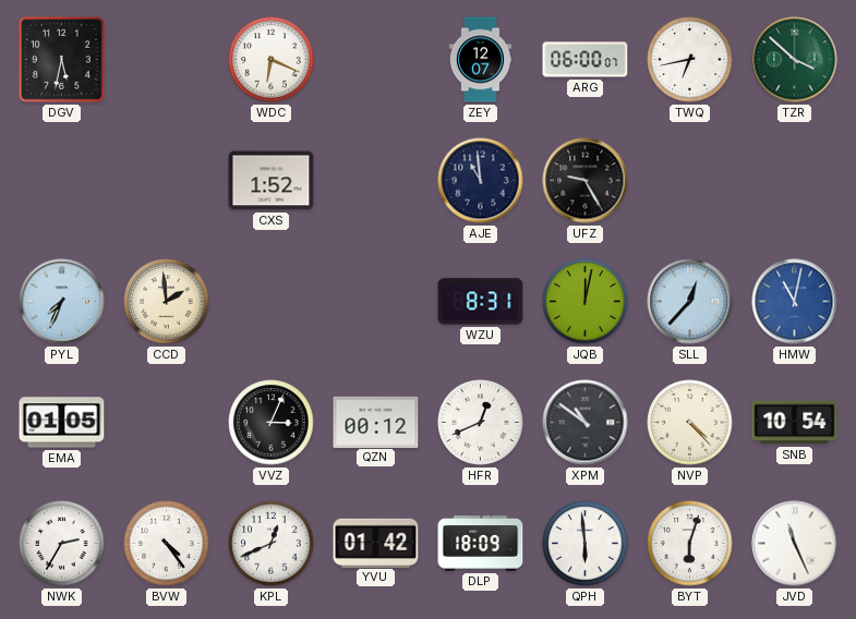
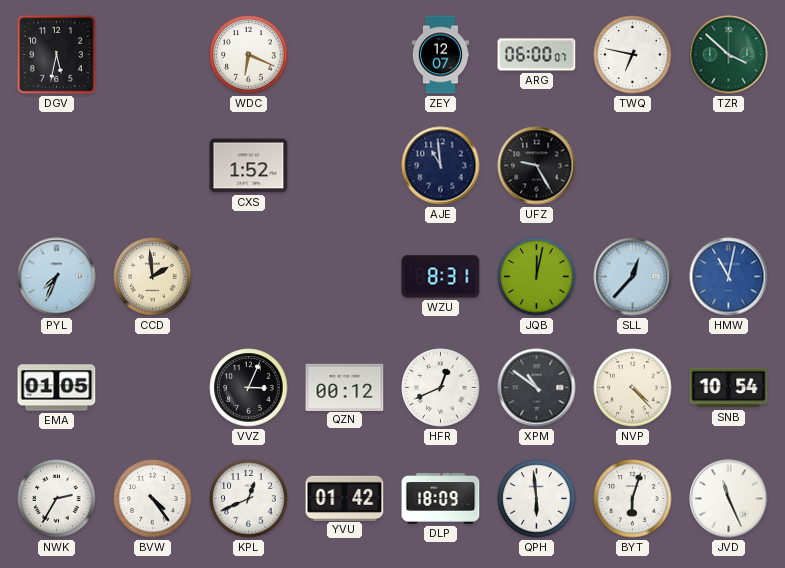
TWQ: 6:43 -> 6:47
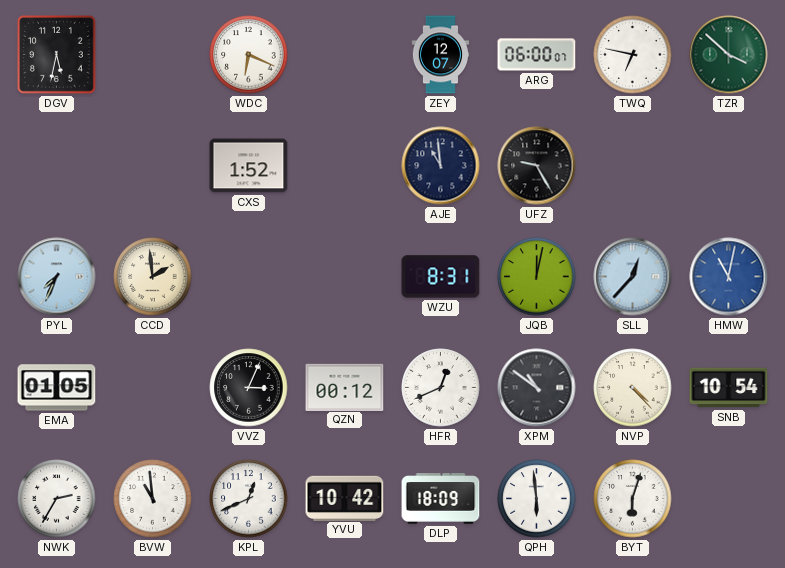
BVW: 4:24 -> 10:59
YVU: 01:42 -> 10:42
JVD: 11:26 -> none
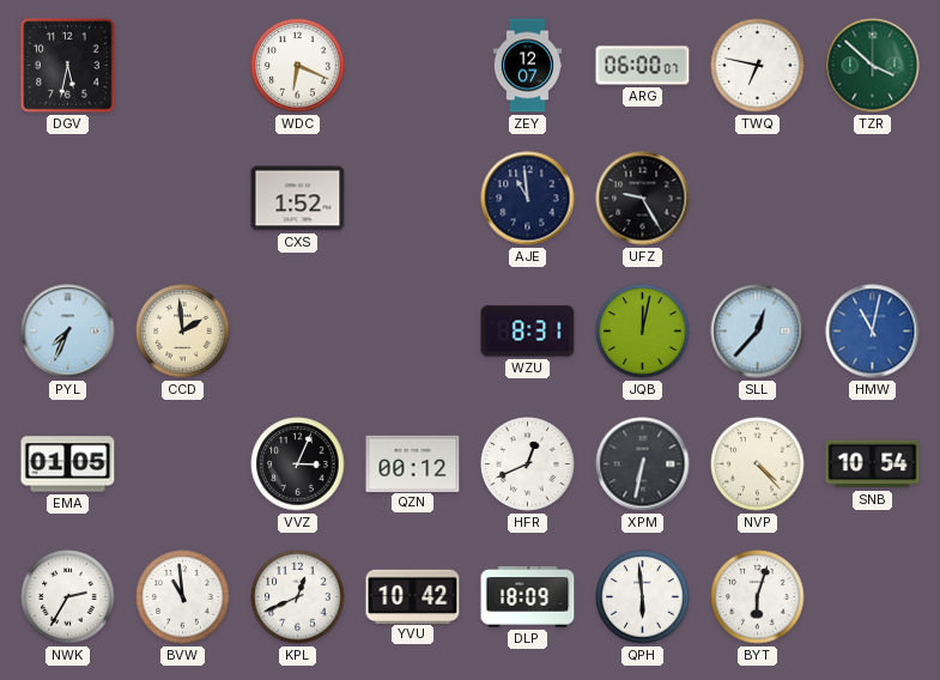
XPM: 10:51 -> 6:32
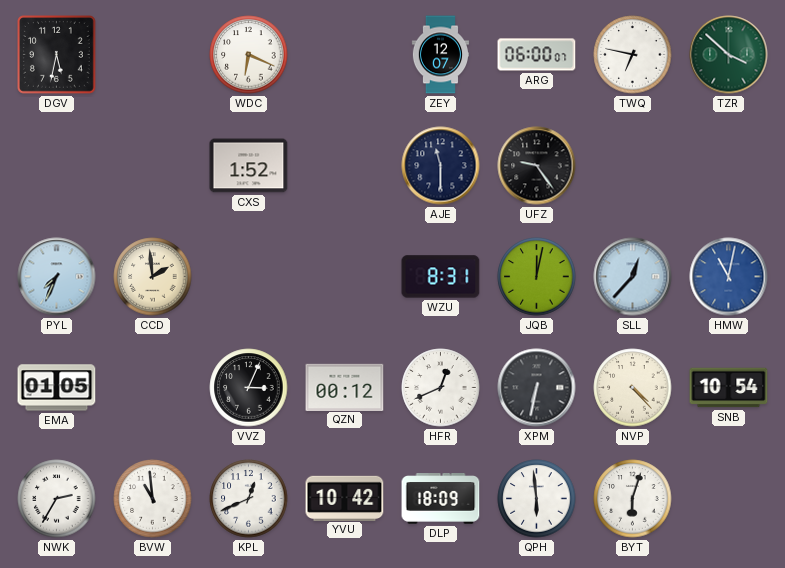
AJE: 10:59 -> 11:30
UFZ: 9:25 -> 9:24
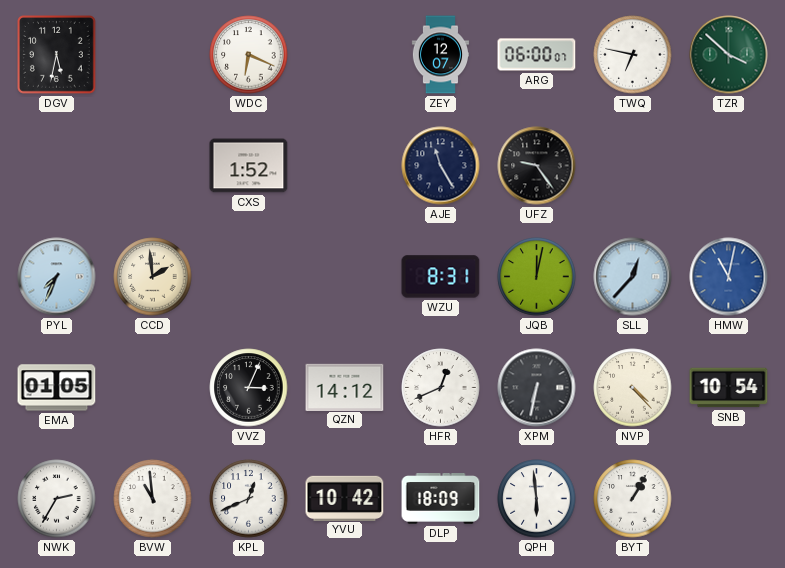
AJE: 11:30 -> 11:25
QZN: 00:12 -> 14:12
BYT: 6:03 -> 1:05
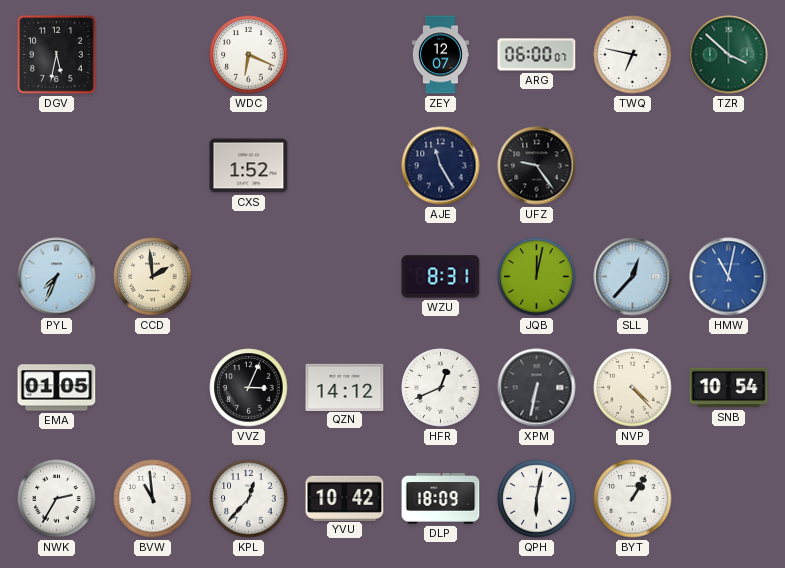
KPL: 12:41 -> 12:37
QPH: 5:59 -> 6:02
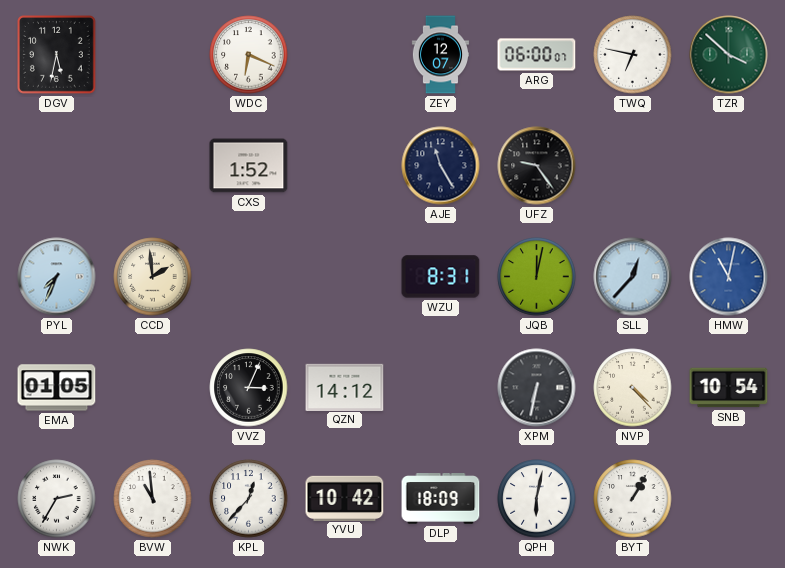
HFR: 12:41 -> none
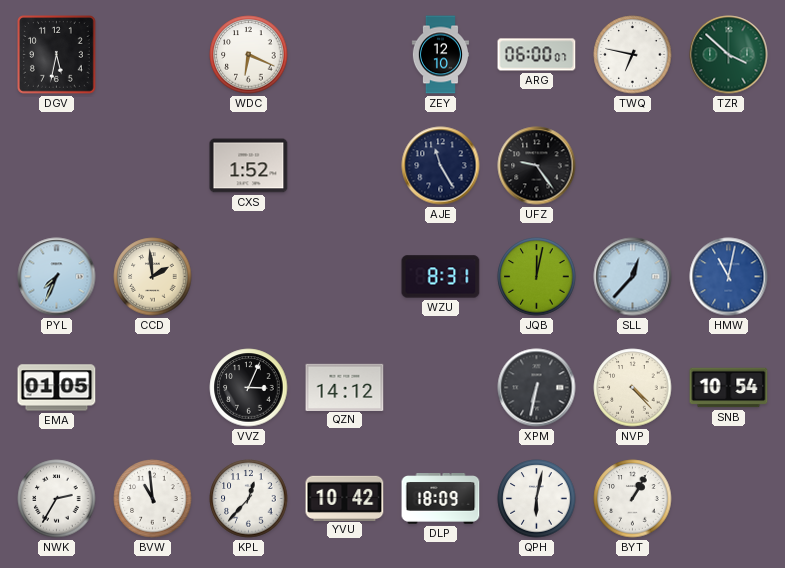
ZEY: 12:07 -> 12:10
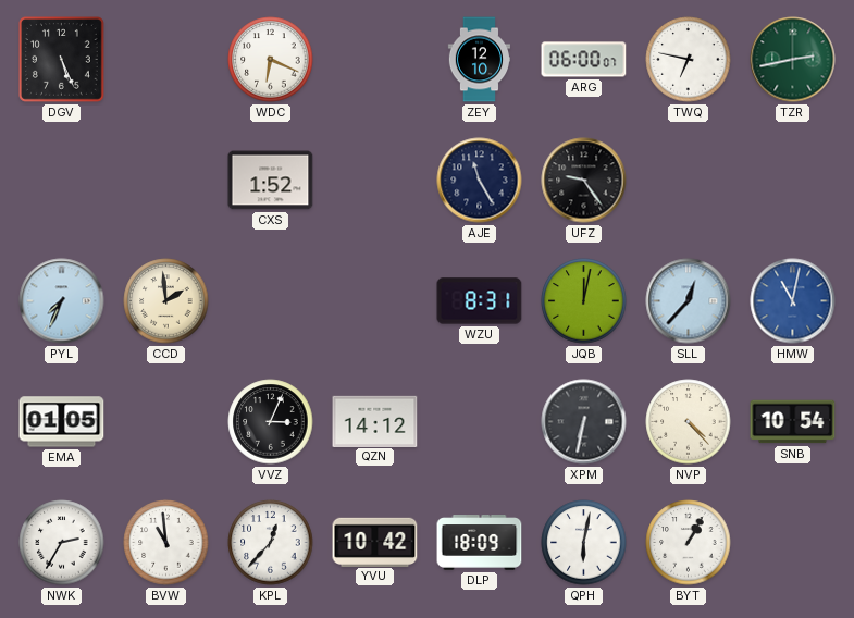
DGV: 5:32 -> 5:26
TZR: 3:52 -> 2:43
